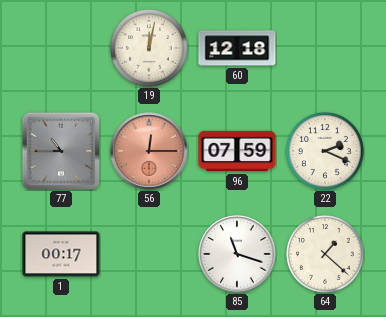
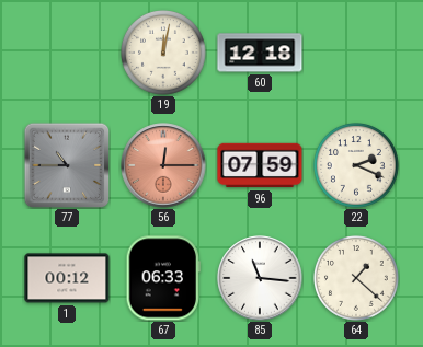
1: 00:17 -> 00:12
67: none -> 06:33
85: 11:18 -> 11:16
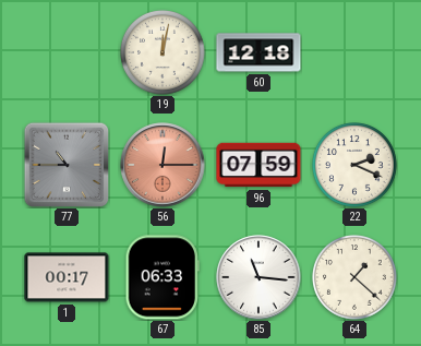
1: 00:12 -> 00:17
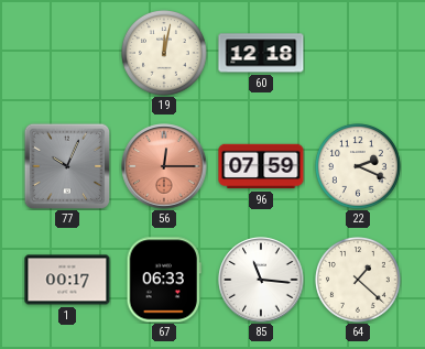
77: 10:45 -> 10:04
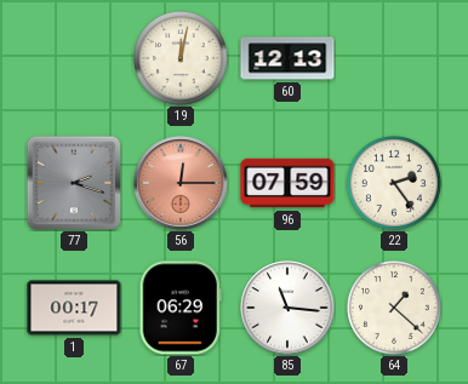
60: 12:18 -> 12:13
77: 10:04 -> 2:18
22: 2:19 -> 2:24
67: 06:33 -> 06:29
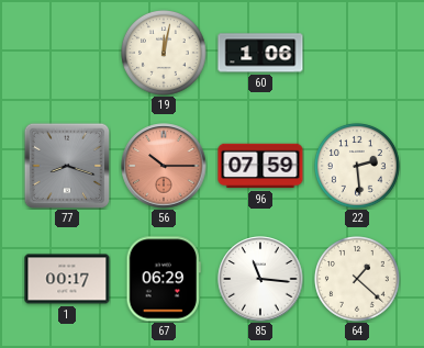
60: 12:13 -> 1:06
77: 2:18 -> 8:18
56: 12:15 -> 10:15
22: 2:24 -> 2:29
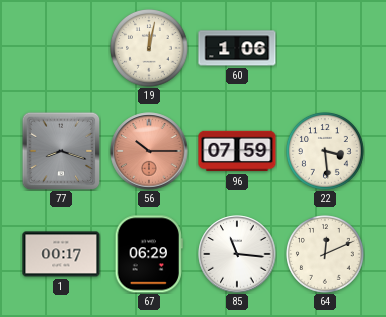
22: 2:29 -> 3:29
64: 1:22 -> 12:11
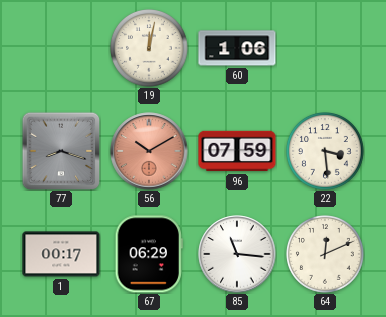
56: 10:15 -> 10:10
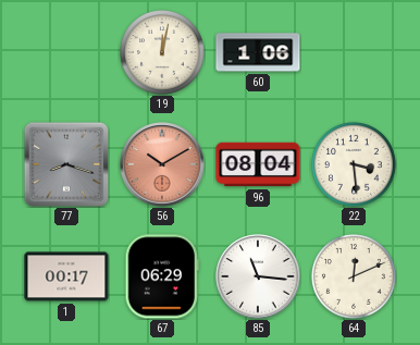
96: 07:59 -> 08:04
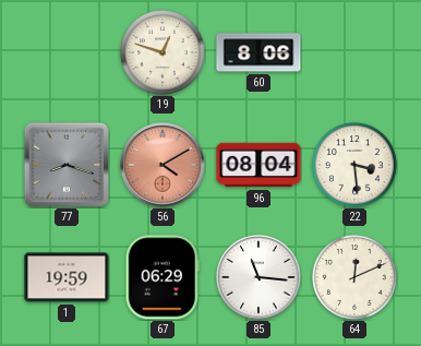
19: 12:02 -> 12:48
60: 1:06 -> 8:06
56: 10:10 -> 4:10
1: 00:17 -> 19:59
